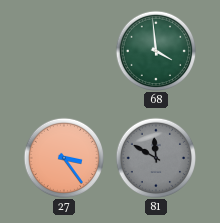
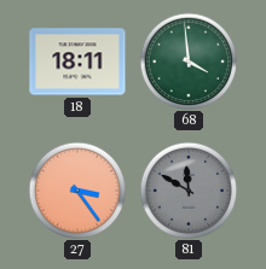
18: none -> 18:11
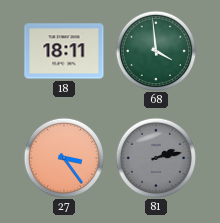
81: 11:50 -> 2:13
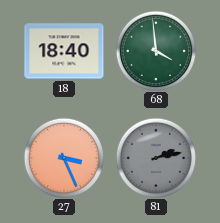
18: 18:11 -> 18:40
27: 3:24 -> 3:26
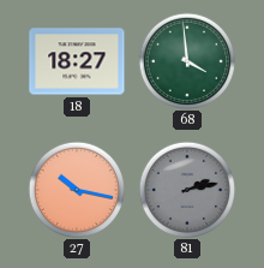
18: 18:40 -> 18:27
27: 3:26 -> 10:17
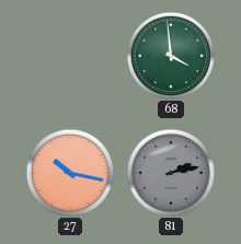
18: 18:27 -> none
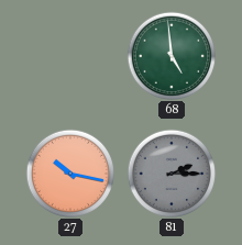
68: 3:59 -> 4:59
81: 2:13 -> 2:15
